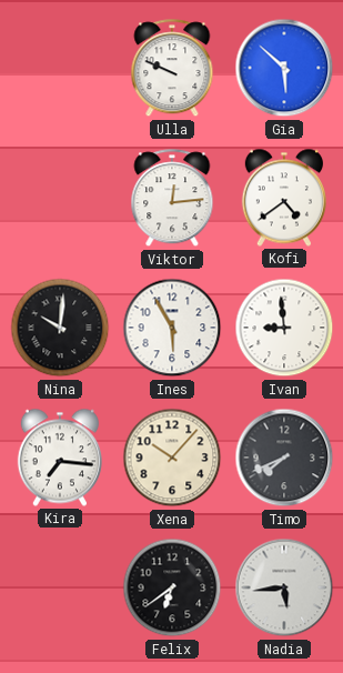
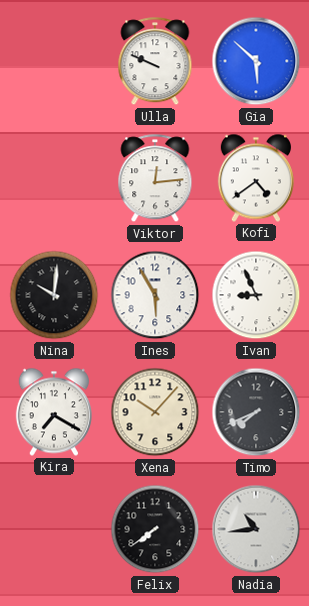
Ivan: 8:59 -> 8:56
Kira: 7:16 -> 7:20
Felix: 6:39 -> 7:39
Nadia: 5:44 -> 10:44
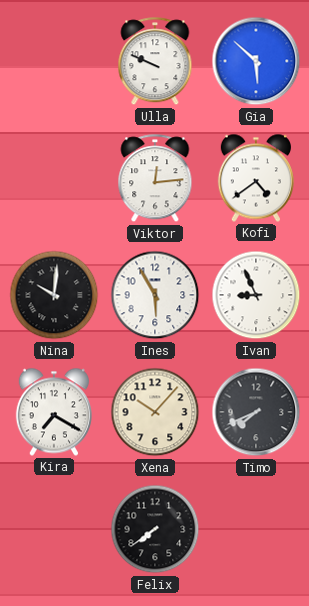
Nadia: 10:44 -> none
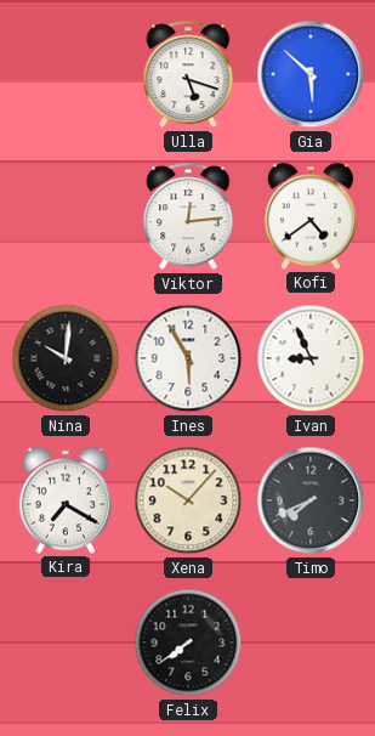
Ulla: 9:49 -> 5:18
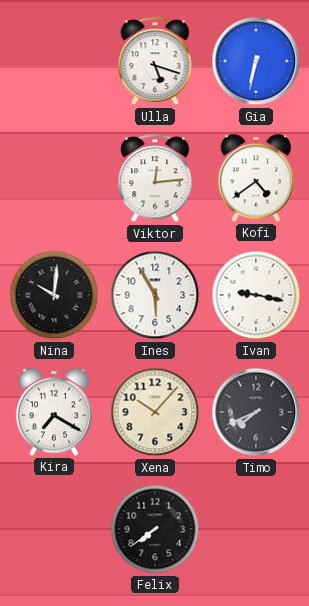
Gia: 5:52 -> 6:32
Ivan: 8:56 -> 9:17
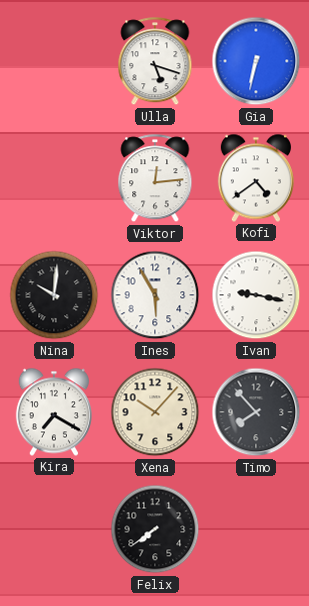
Timo: 7:41 -> 7:53
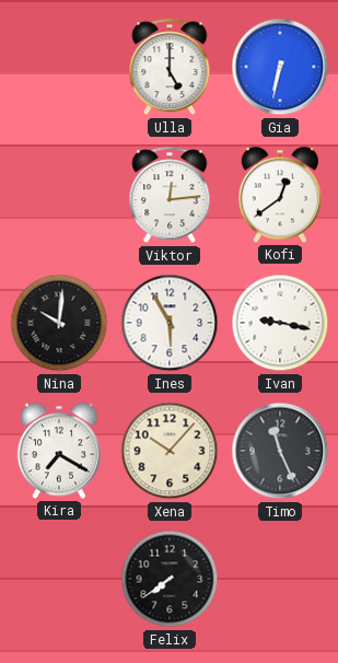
Ulla: 5:18 -> 5:00
Kofi: 4:39 -> 12:39
Timo: 7:53 -> 11:26
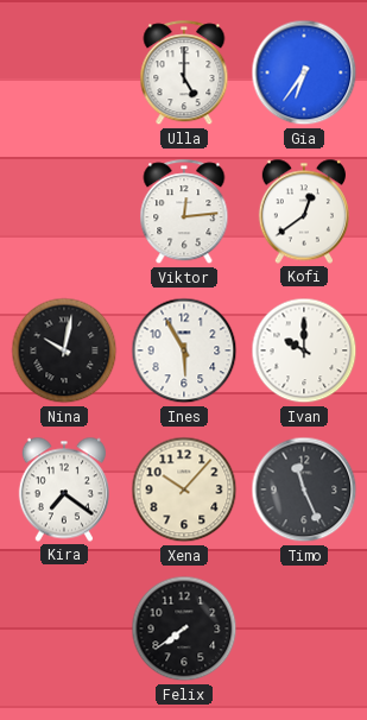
Gia: 6:32 -> 6:36
Nina: 10:01 -> 10:02
Ivan: 9:17 -> 10:00
Kira: 7:20 -> 7:21
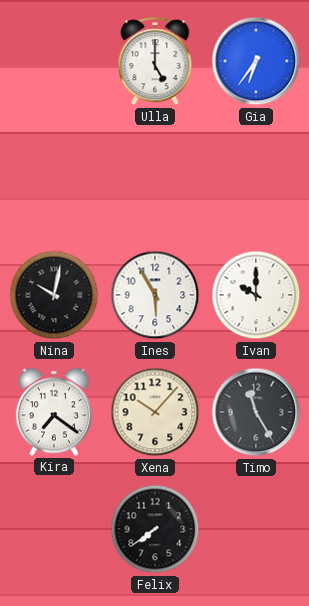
Viktor: 12:14 -> none
Kofi: 12:39 -> none
Timo: 11:26 -> 11:25
